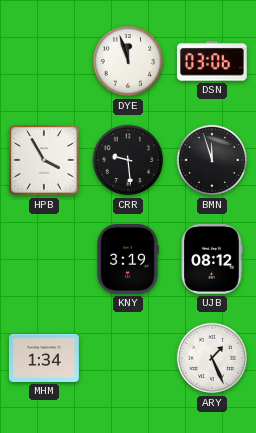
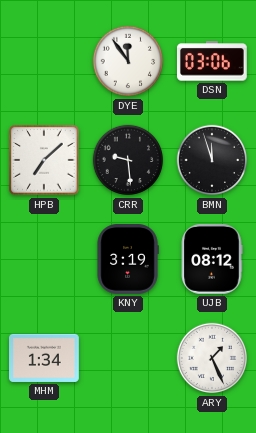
DYE: 11:57 -> 11:54
HPB: 3:55 -> 7:08
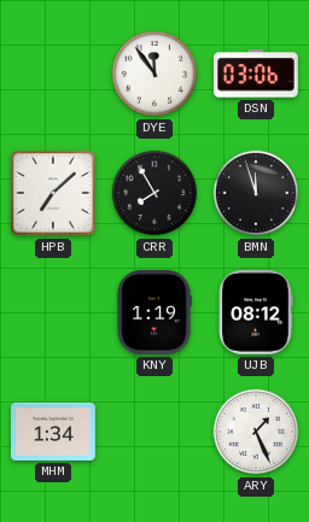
CRR: 9:29 -> 7:55
KNY: 3:19 -> 1:19
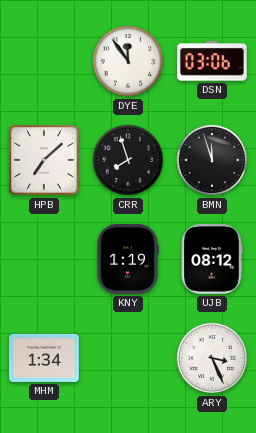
CRR: 7:55 -> 7:57
ARY: 1:26 -> 3:26
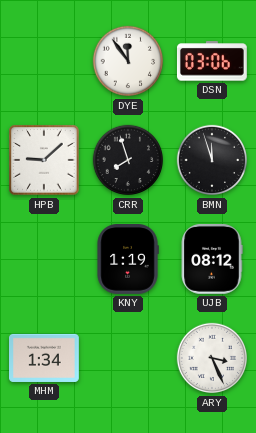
HPB: 7:08 -> 9:08
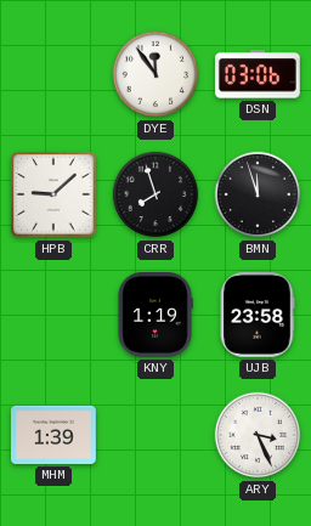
UJB: 08:12 -> 23:58
MHM: 1:34 -> 1:39
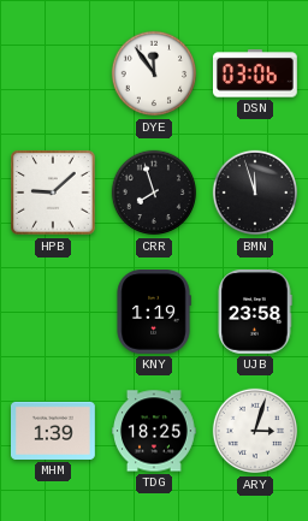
TDG: none -> 18:25
ARY: 3:26 -> 3:03
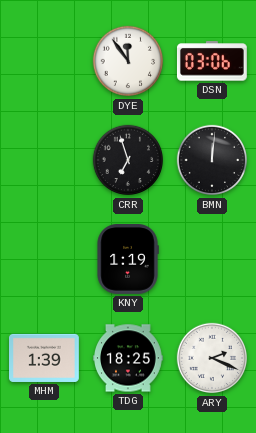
HPB: 9:08 -> none
CRR: 7:57 -> 6:57
BMN: 11:57 -> 12:01
UJB: 23:58 -> none
ARY: 3:03 -> 2:19
